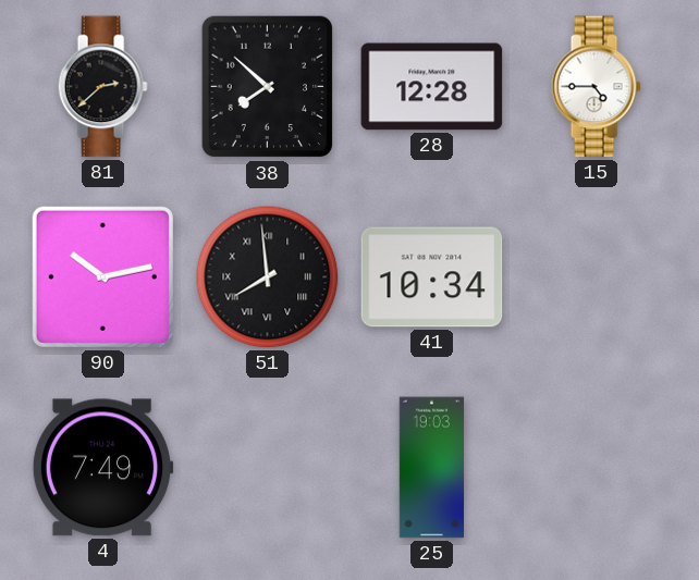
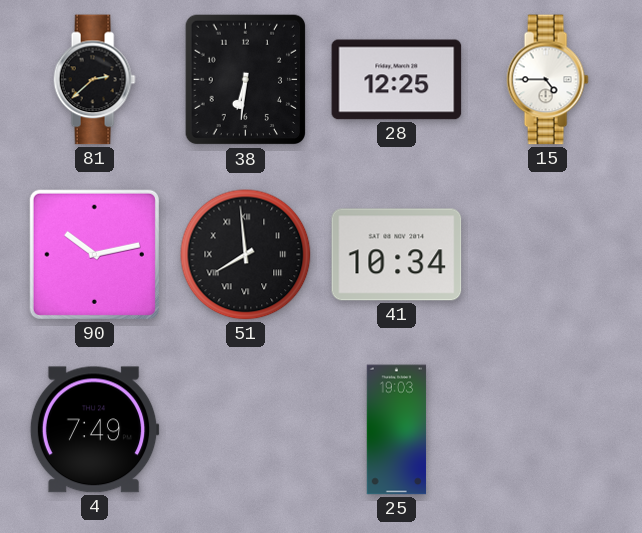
38: 7:52 -> 6:31
28: 12:28 -> 12:25
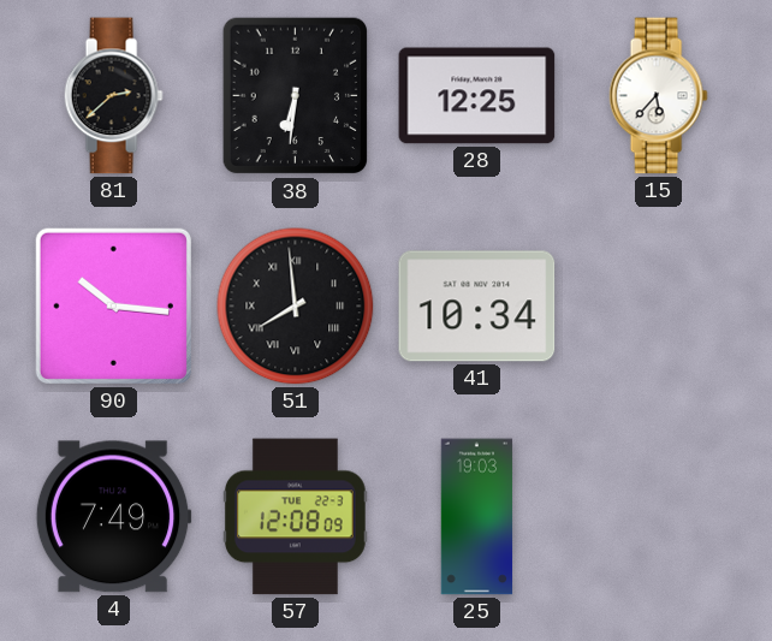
15: 4:45 -> 5:37
90: 10:13 -> 10:16
57: none -> 12:08
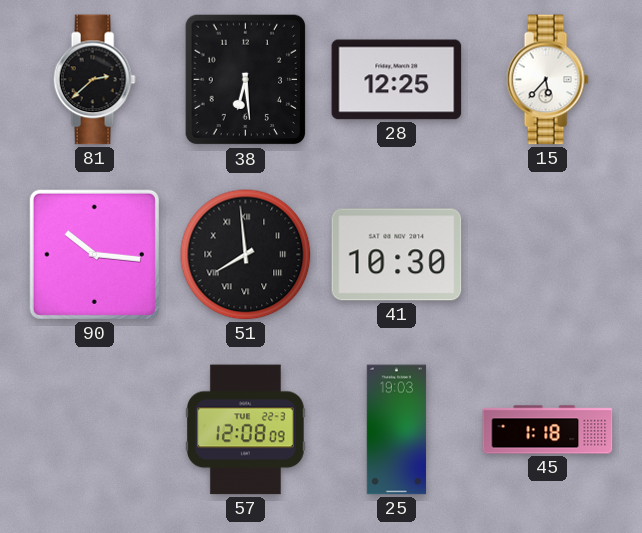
38: 6:31 -> 6:29
41: 10:34 -> 10:30
4: 7:49 -> none
45: none -> 1:18
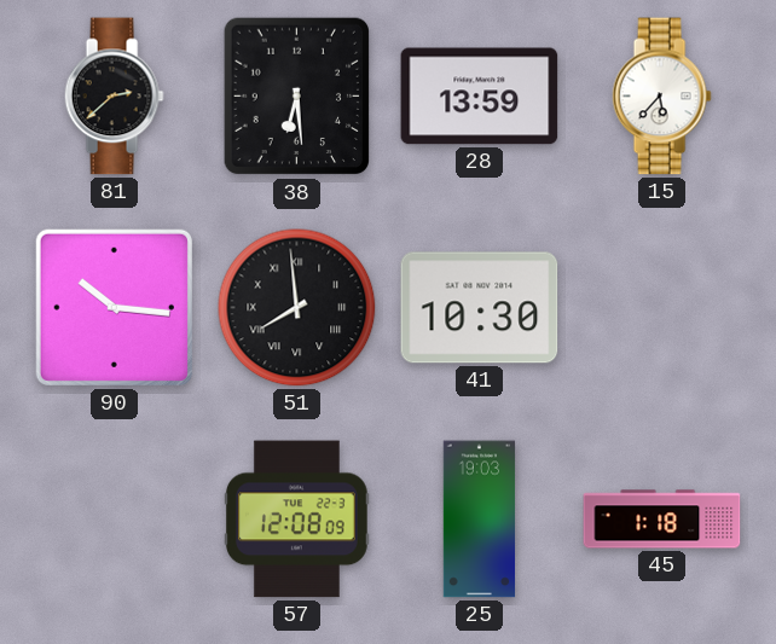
28: 12:25 -> 13:59
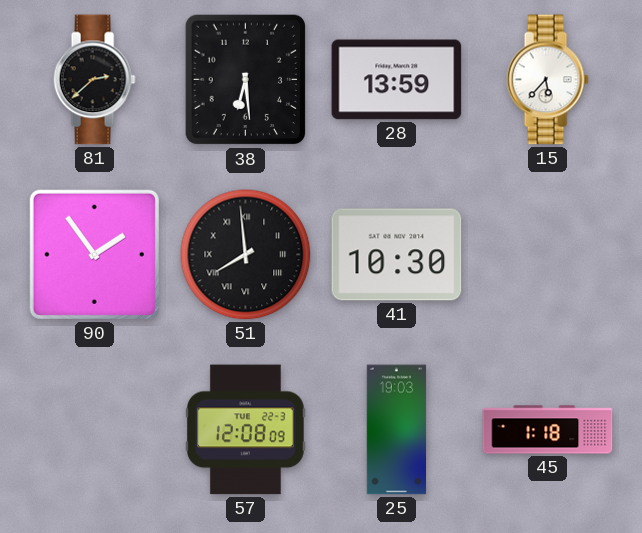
90: 10:16 -> 1:54
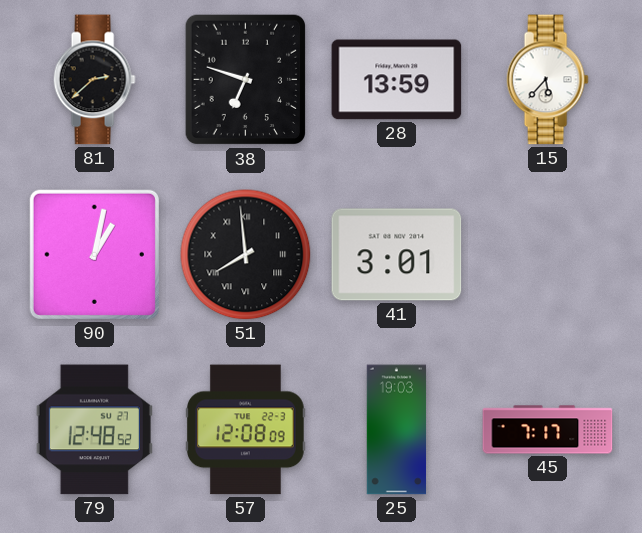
38: 6:29 -> 6:48
90: 1:54 -> 1:02
41: 10:30 -> 3:01
79: none -> 12:48
45: 1:18 -> 7:17
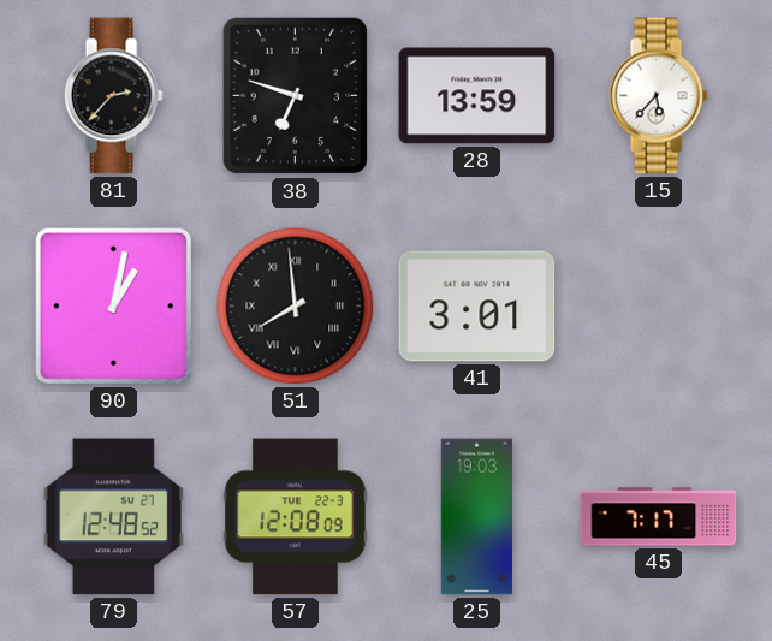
81: 2:38 -> 2:37
